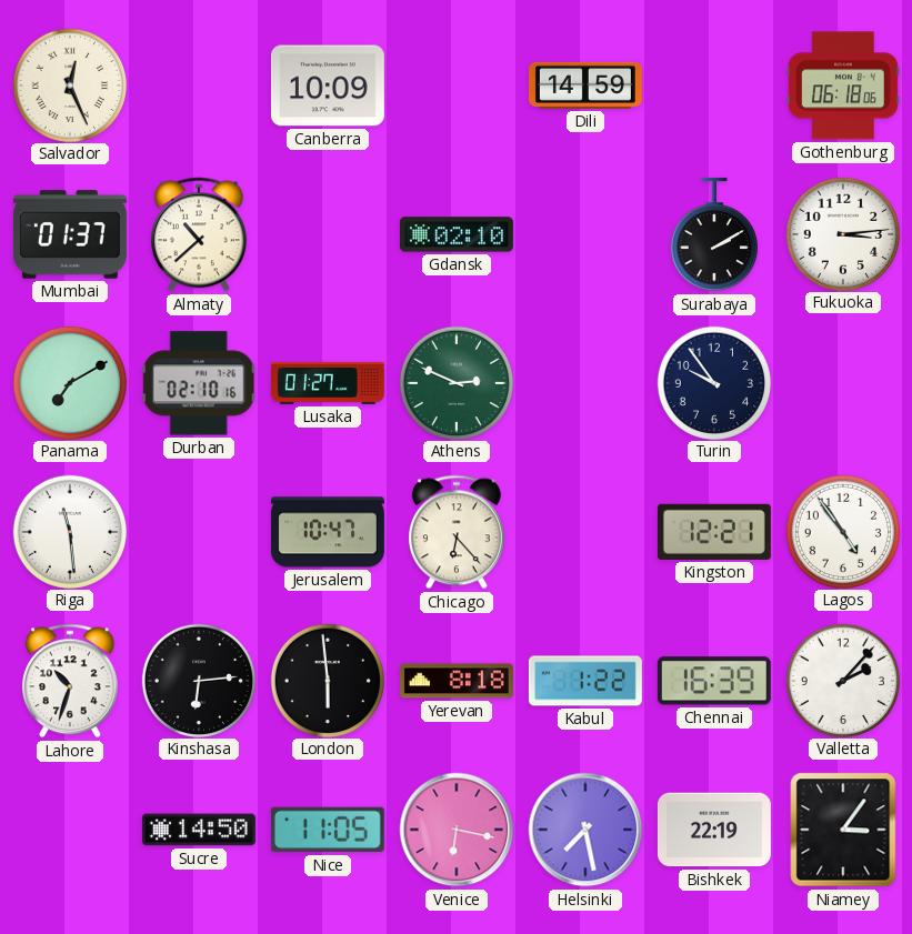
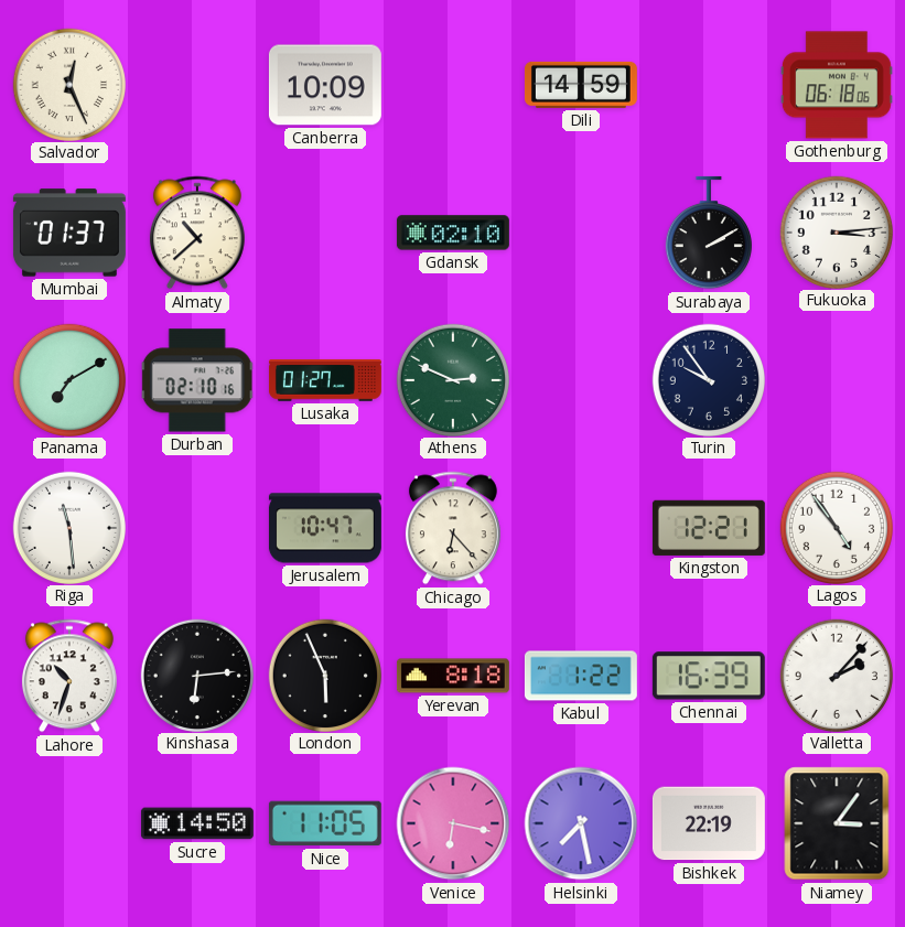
London: 5:59 -> 5:56
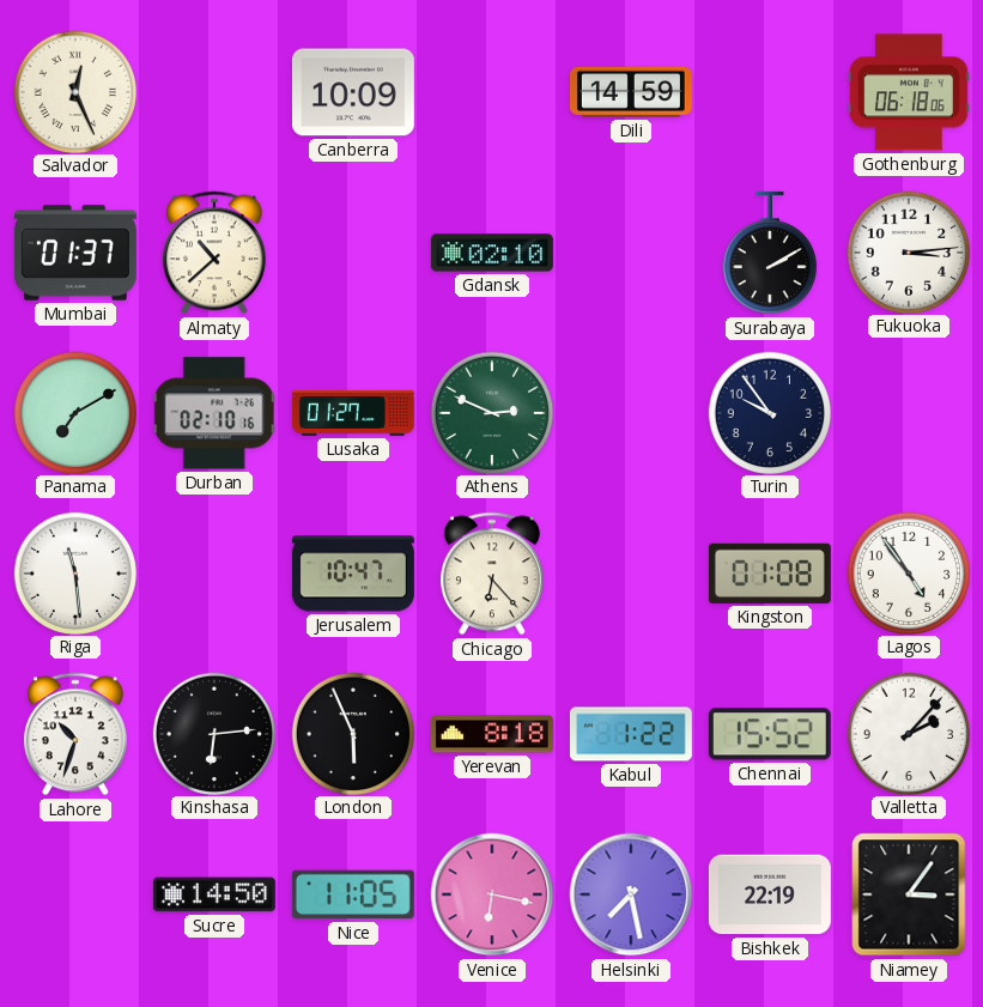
Kingston: 12:21 -> 01:08
Chennai: 16:39 -> 15:52
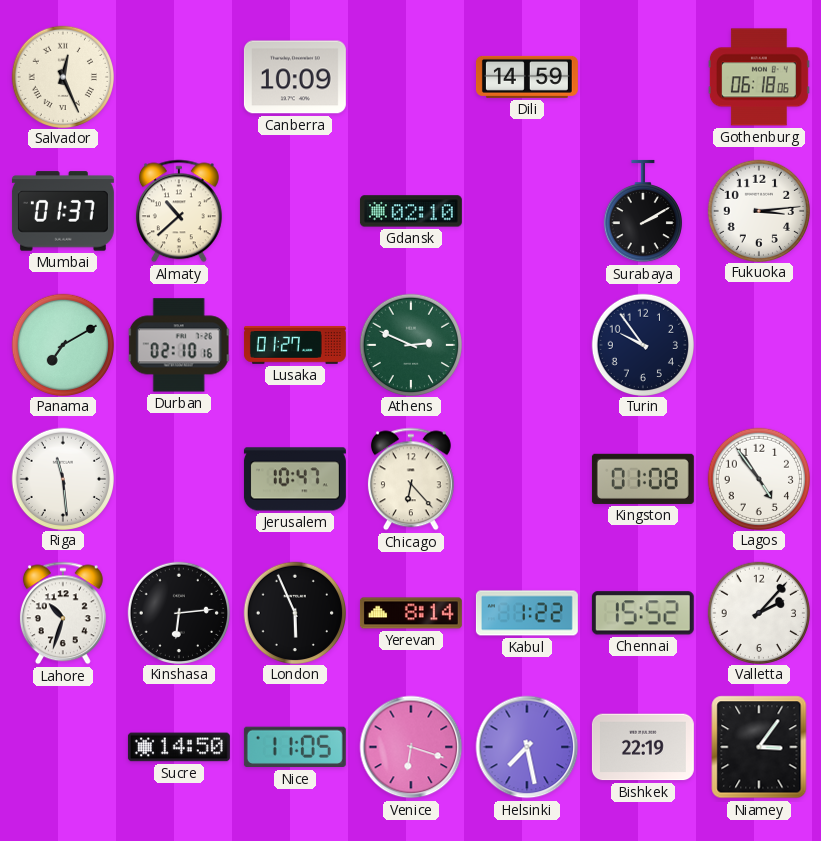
Yerevan: 8:18 -> 8:14
Venice: 6:17 -> 6:18
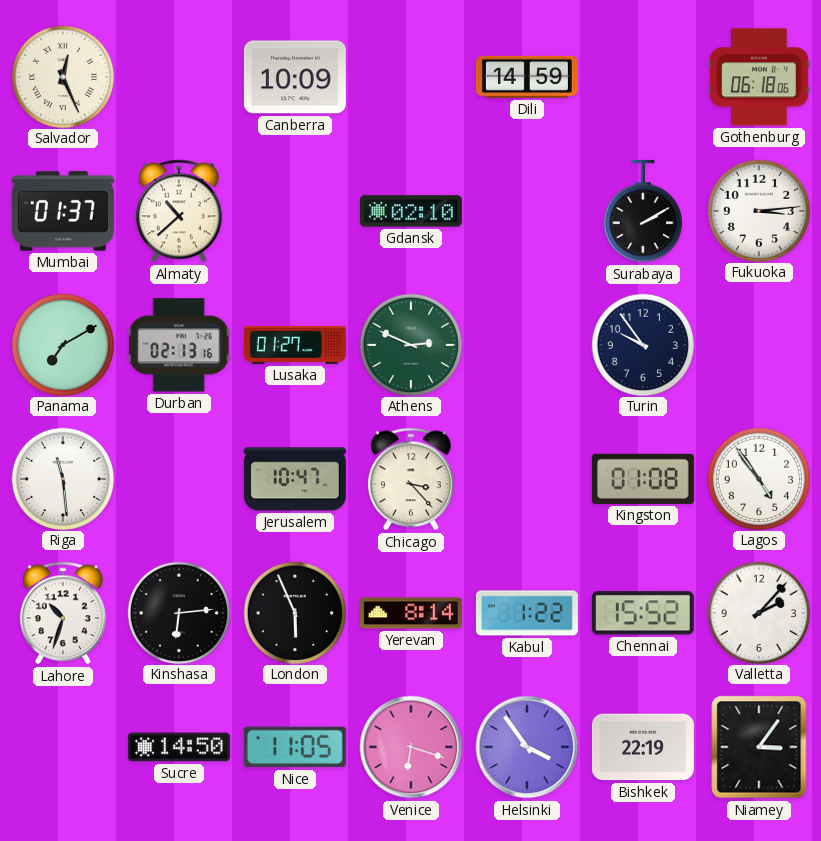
Durban: 02:10 -> 02:13
Chicago: 6:23 -> 3:23
Helsinki: 7:28 -> 3:54
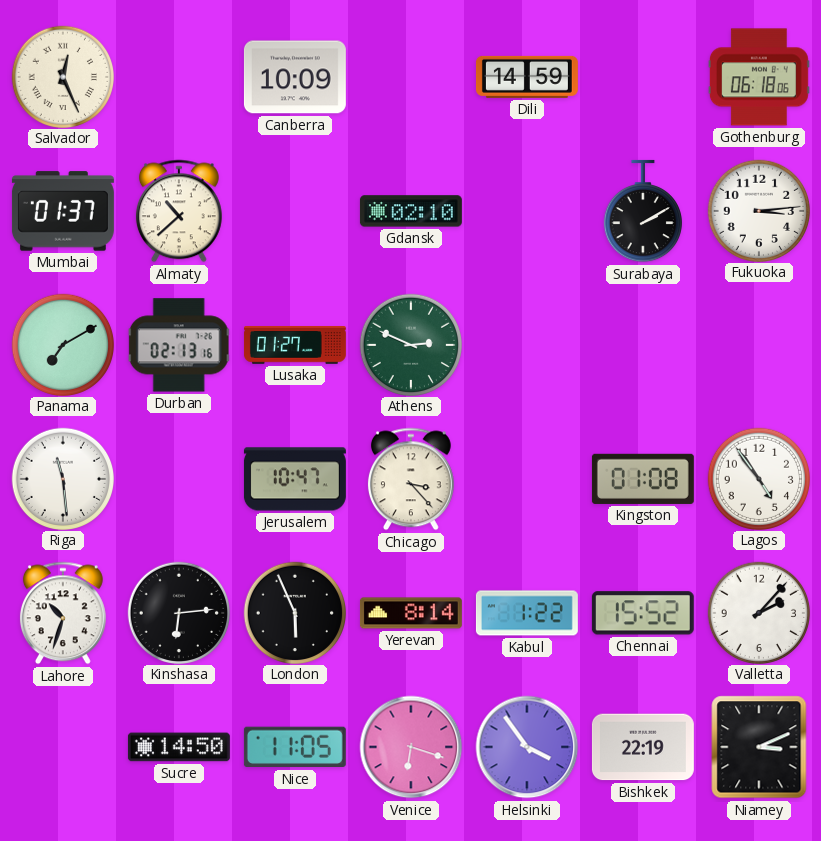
Turin: 9:54 -> none
Niamey: 3:06 -> 3:11
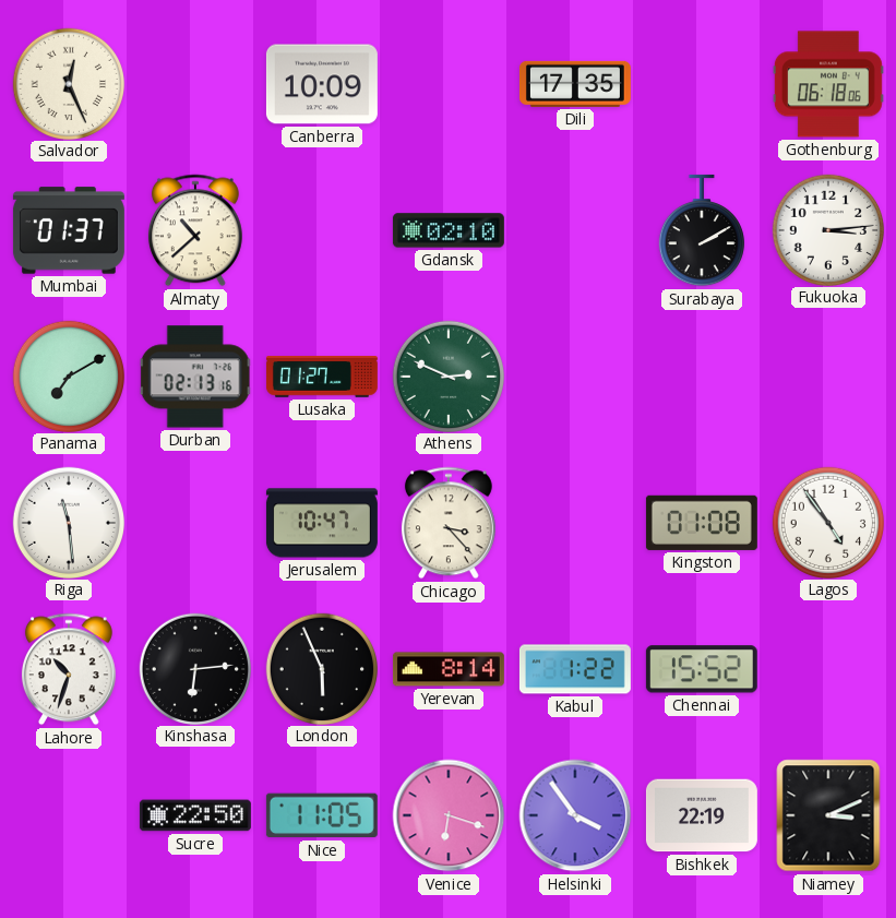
Dili: 14:59 -> 17:35
Valletta: 2:07 -> none
Sucre: 14:50 -> 22:50
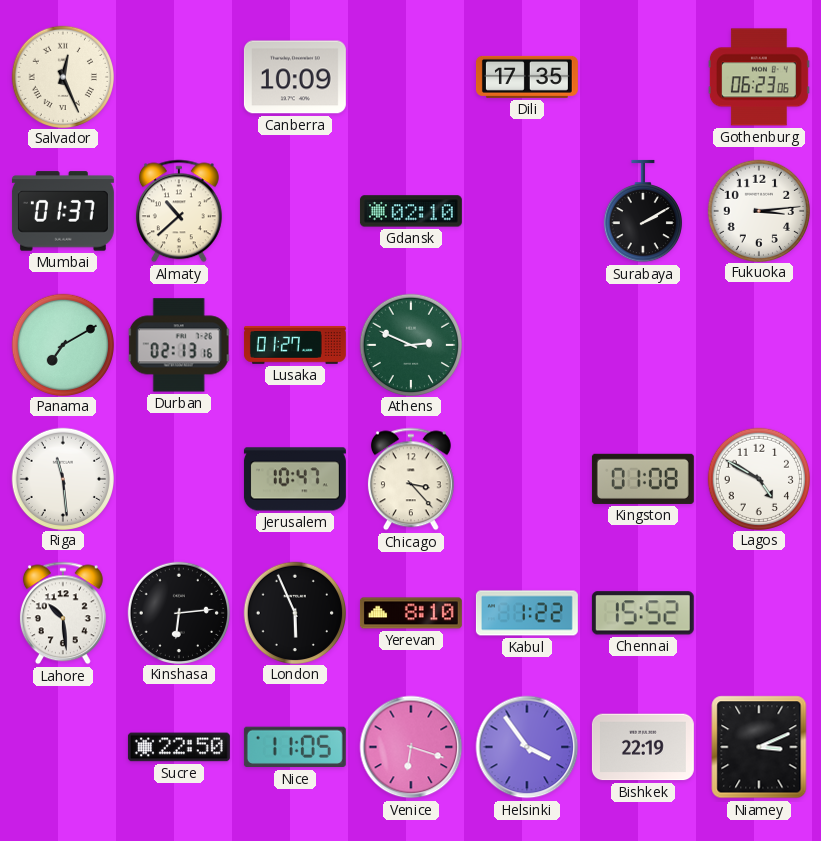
Gothenburg: 06:18 -> 06:23
Lagos: 4:54 -> 4:50
Lahore: 10:33 -> 10:29
Yerevan: 8:14 -> 8:10
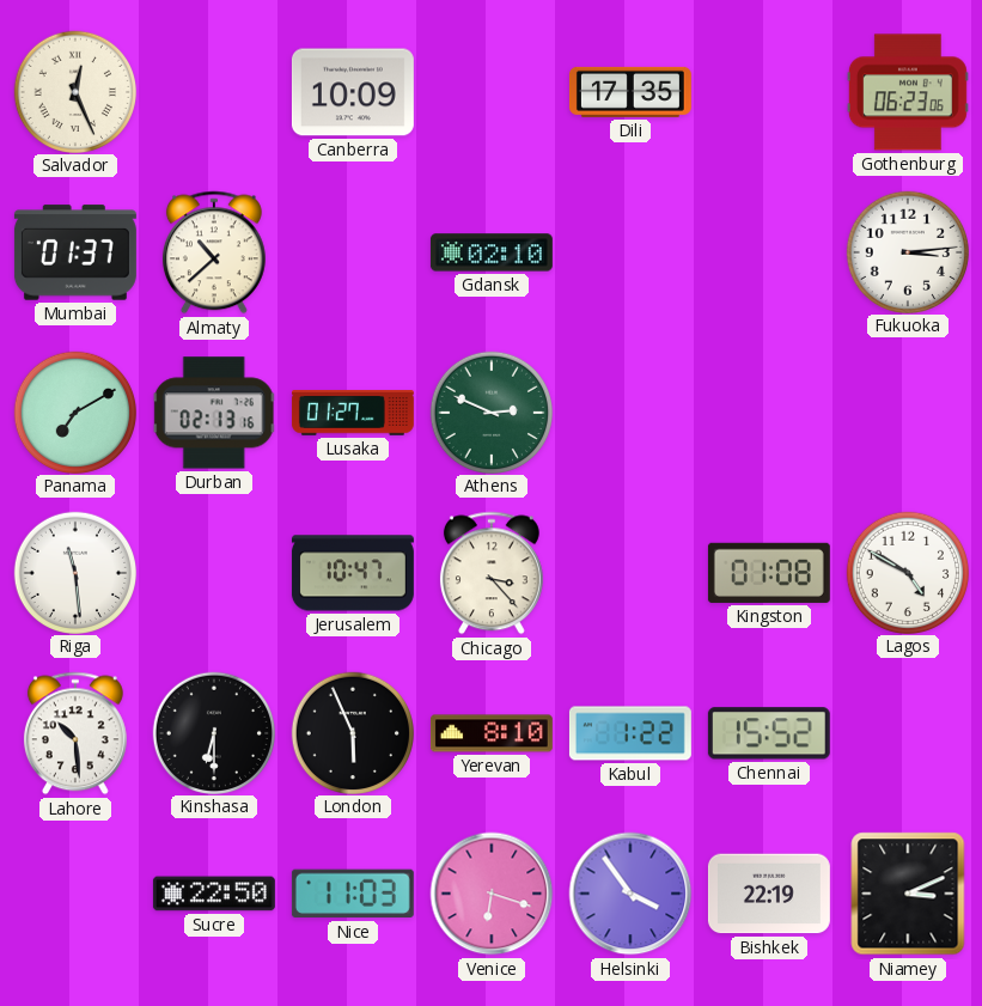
Surabaya: 2:10 -> none
Kinshasa: 6:14 -> 6:30
Nice: 11:05 -> 11:03
